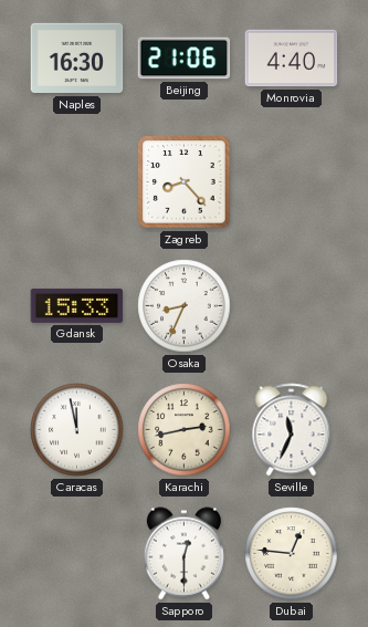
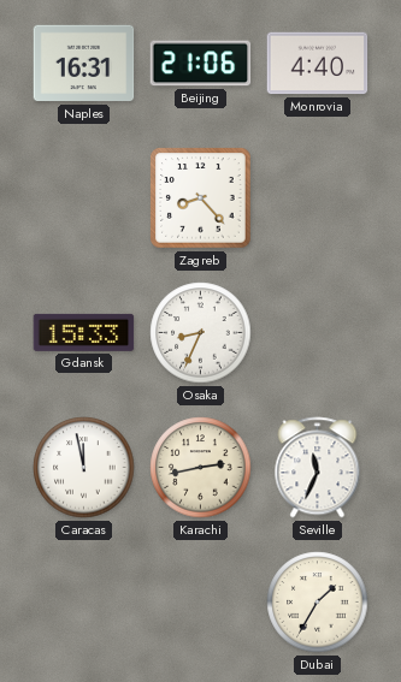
Naples: 16:30 -> 16:31
Sapporo: 12:30 -> none
Dubai: 12:46 -> 1:35
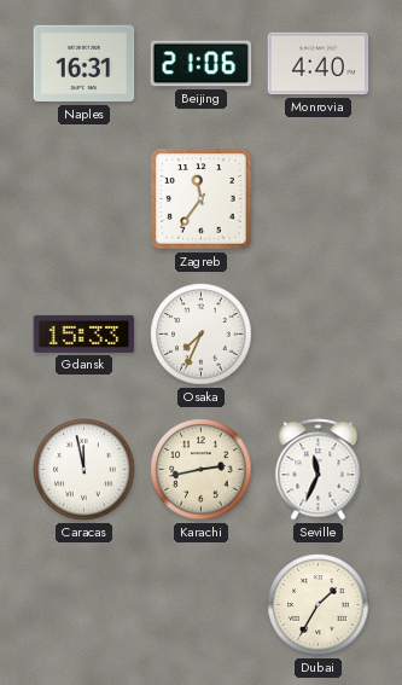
Zagreb: 8:23 -> 11:36
Osaka: 8:34 -> 7:34
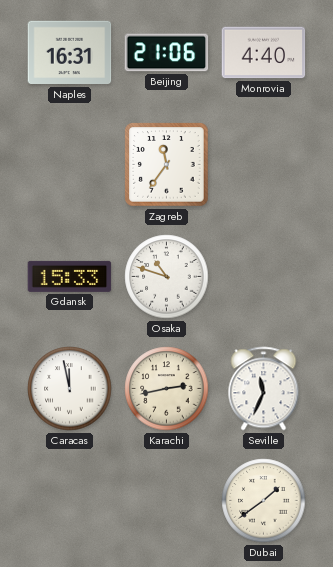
Osaka: 7:34 -> 10:48
Dubai: 1:35 -> 1:39
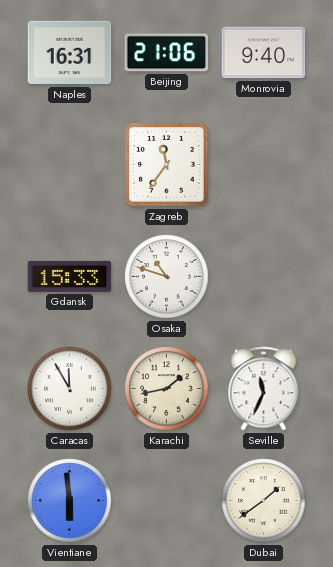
Monrovia: 4:40 -> 9:40
Caracas: 11:58 -> 11:55
Karachi: 2:43 -> 1:43
Vientiane: none -> 5:59
